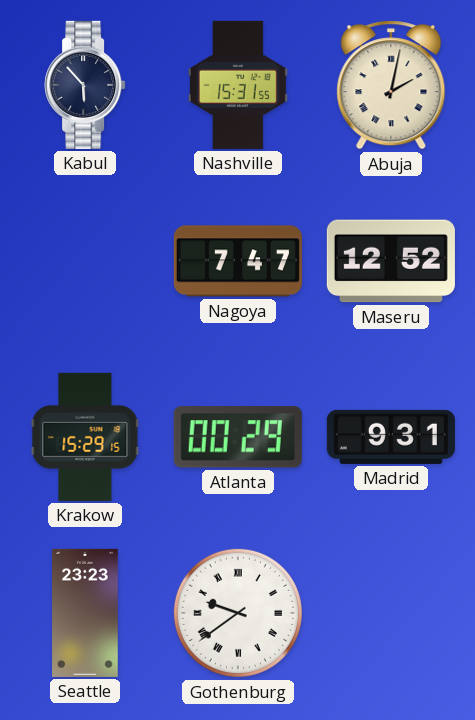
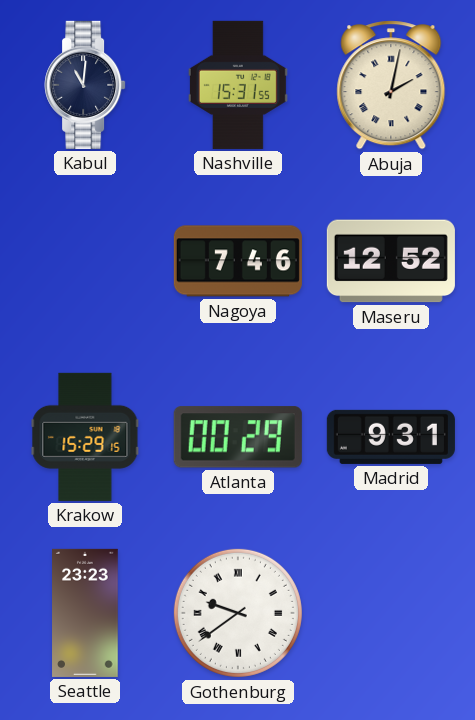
Kabul: 5:53 -> 11:01
Nagoya: 7:47 -> 7:46
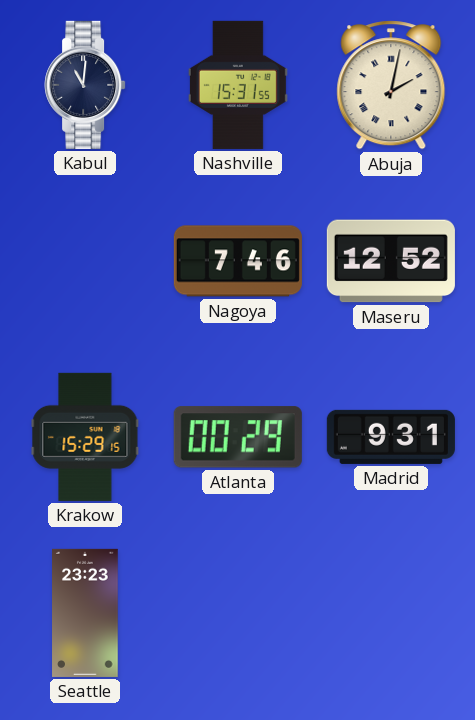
Gothenburg: 9:39 -> none
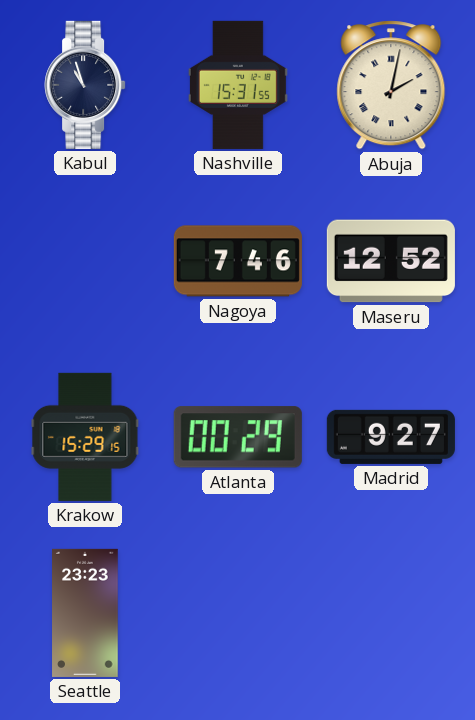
Kabul: 11:01 -> 10:57
Madrid: 9:31 -> 9:27
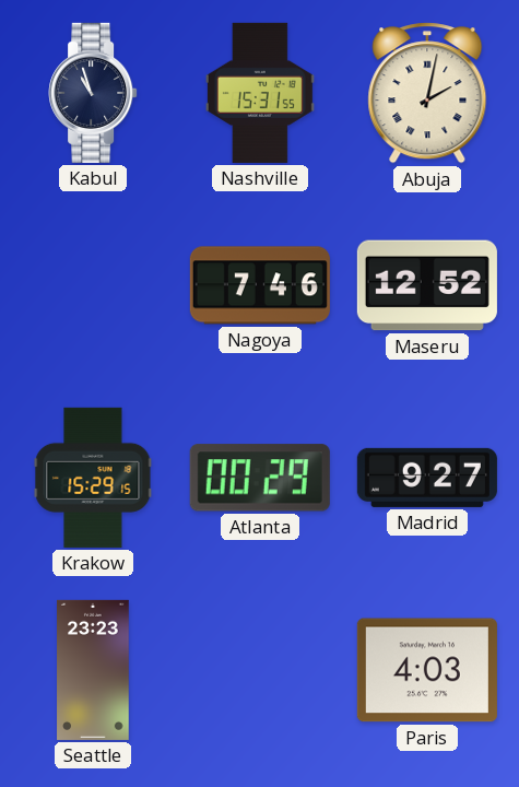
Paris: none -> 4:03
